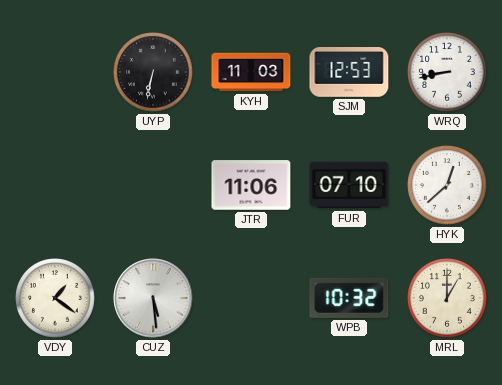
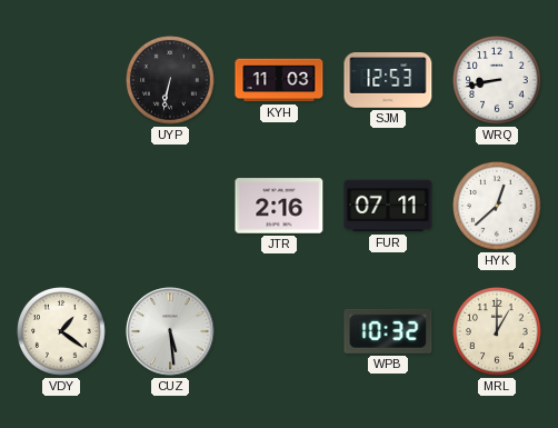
JTR: 11:06 -> 2:16
FUR: 07:10 -> 07:11
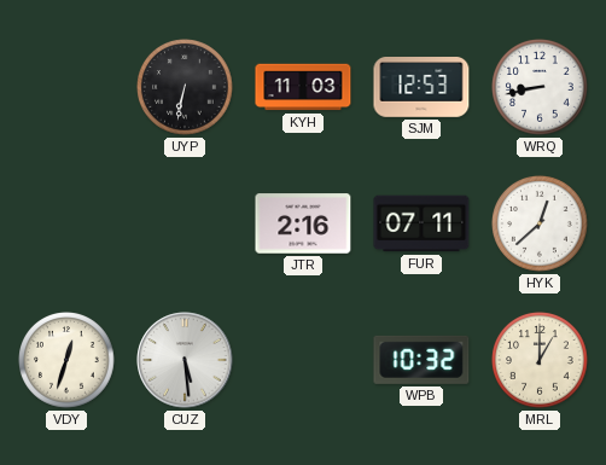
VDY: 1:21 -> 12:33
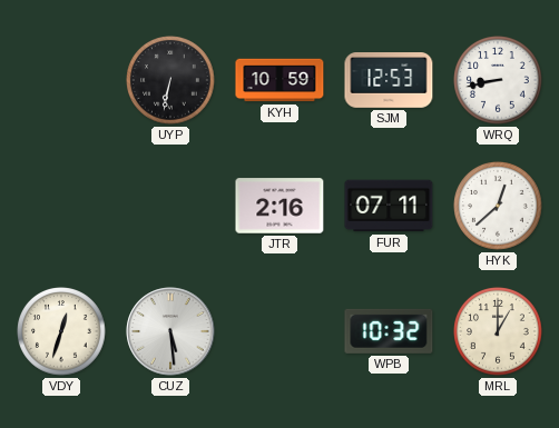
KYH: 11:03 -> 10:59
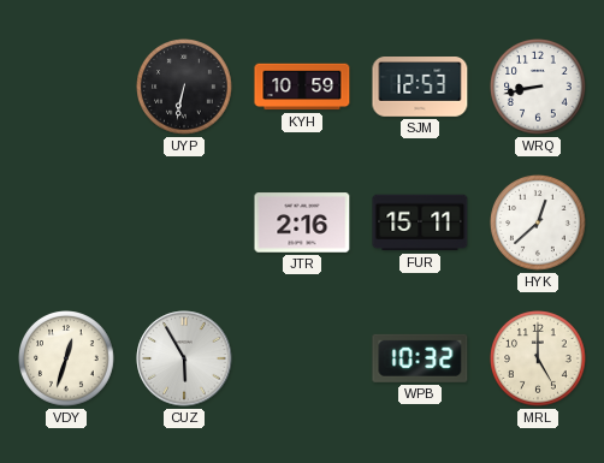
FUR: 07:11 -> 15:11
CUZ: 5:29 -> 5:55
MRL: 1:00 -> 5:00
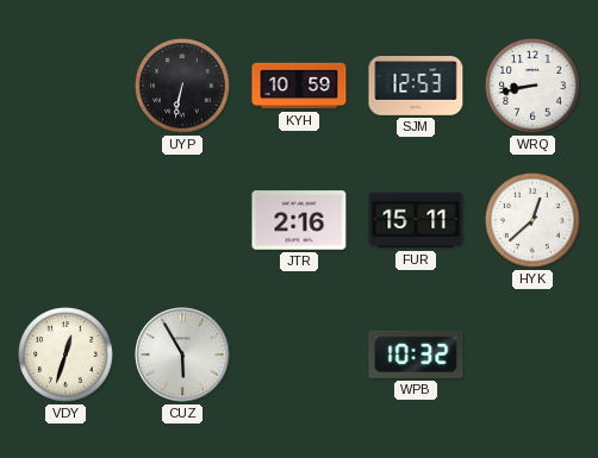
MRL: 5:00 -> none
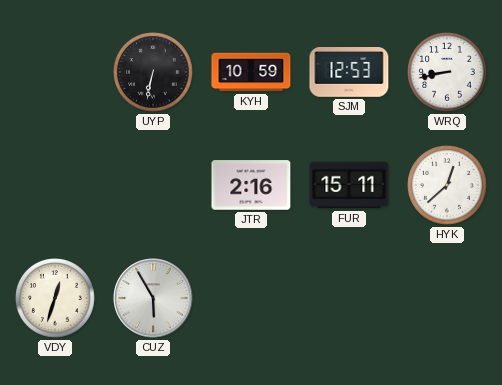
WPB: 10:32 -> none
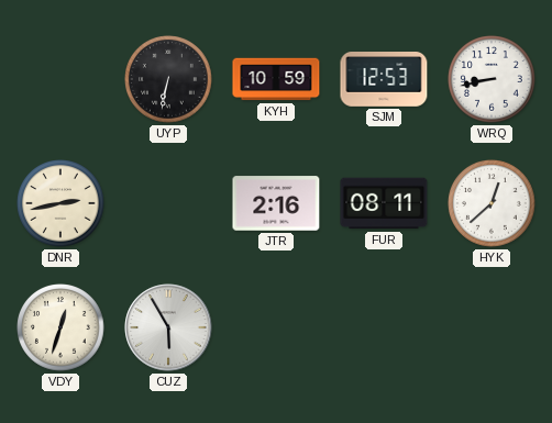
DNR: none -> 2:43
FUR: 15:11 -> 08:11
